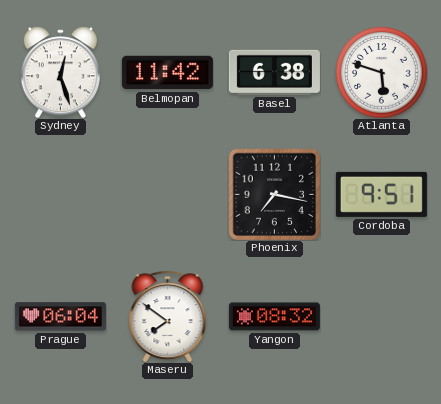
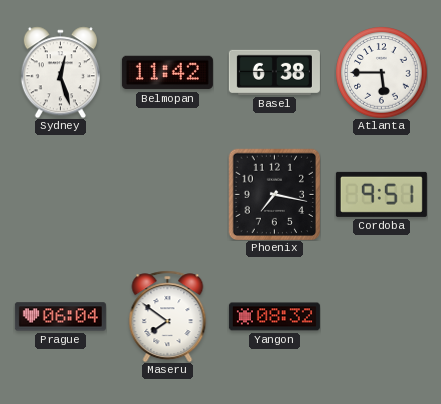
Atlanta: 5:48 -> 5:45
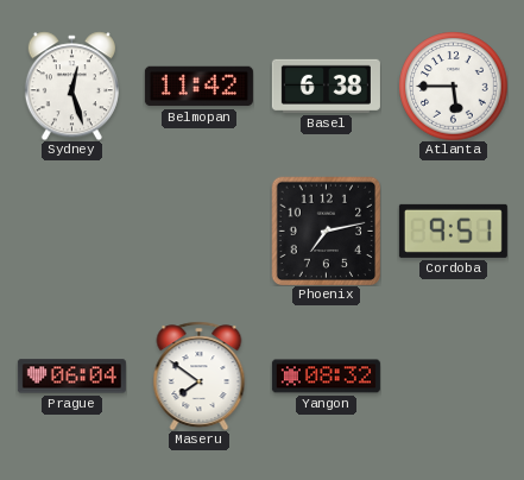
Phoenix: 7:17 -> 7:13
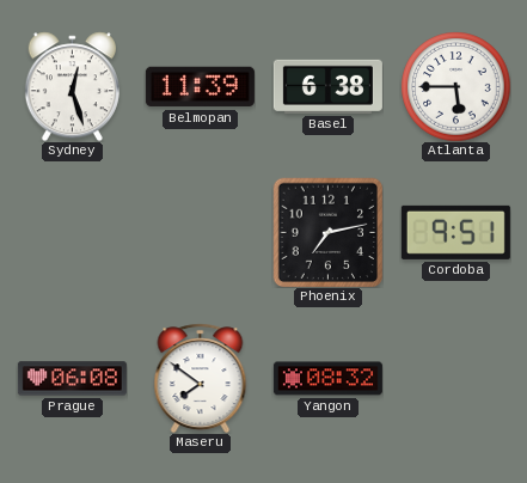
Belmopan: 11:42 -> 11:39
Prague: 06:04 -> 06:08
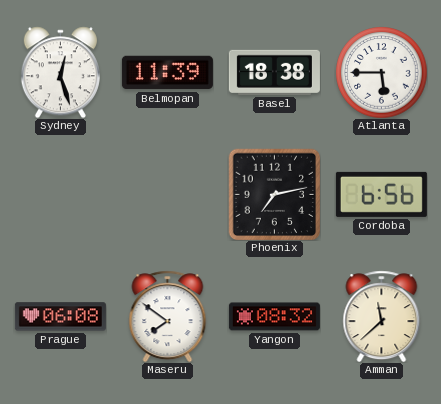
Basel: 6:38 -> 18:38
Cordoba: 9:51 -> 6:56
Amman: none -> 11:38
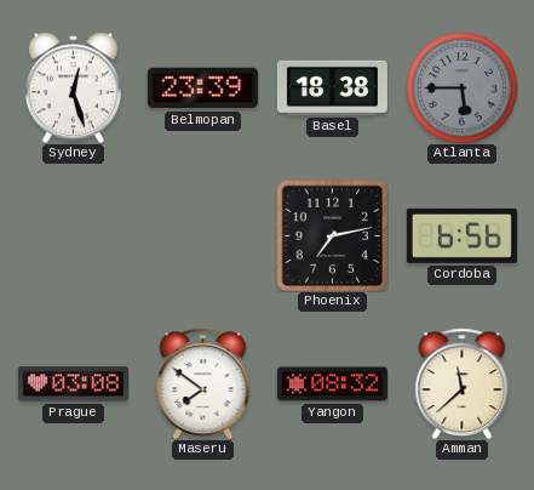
Belmopan: 11:39 -> 23:39
Atlanta dial: white -> grey
Prague: 06:08 -> 03:08
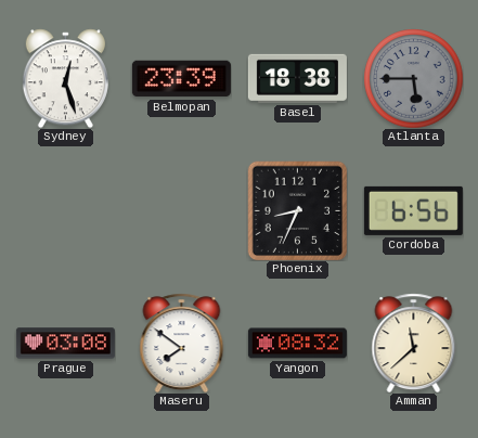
Phoenix: 7:13 -> 8:34
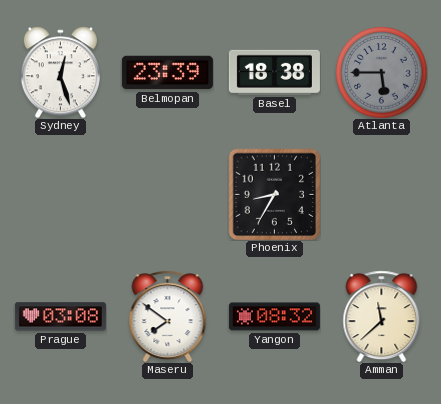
Phoenix: 8:34 -> 8:35
Cordoba: 6:56 -> none
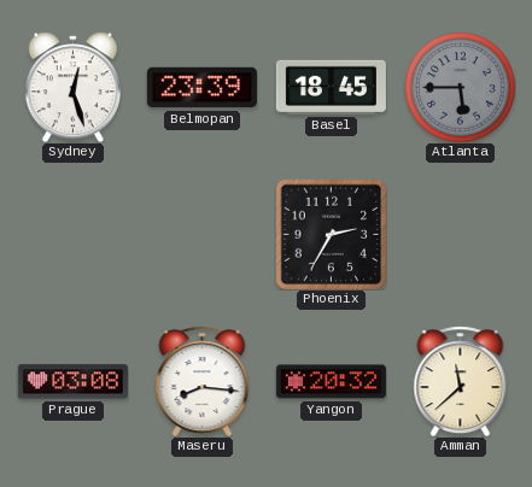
Basel: 18:38 -> 18:45
Phoenix: 8:35 -> 2:35
Maseru: 7:51 -> 8:16
Yangon: 08:32 -> 20:32
